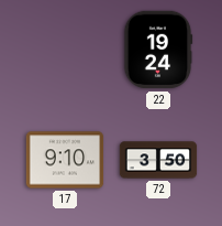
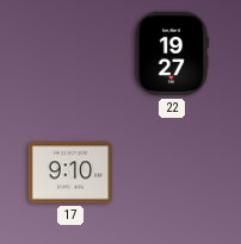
22: 19:24 -> 19:27
72: 3:50 -> none
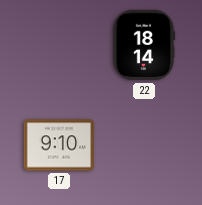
22: 19:27 -> 18:14
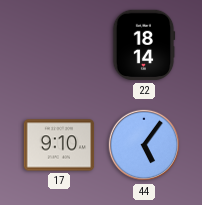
44: none -> 5:06
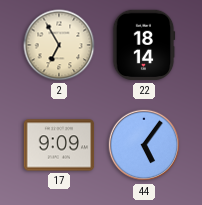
2: none -> 6:55
17: 9:10 -> 9:09
